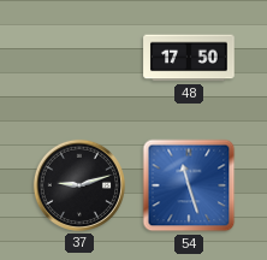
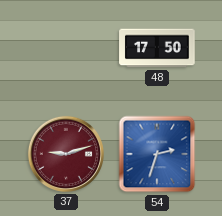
37 dial: black -> burgundy
54: 11:27 -> 2:33
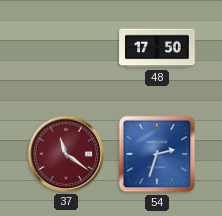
37: 9:12 -> 11:21
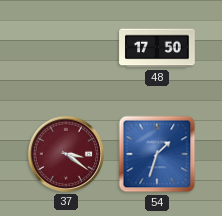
37: 11:21 -> 3:21
54: 2:33 -> 1:33
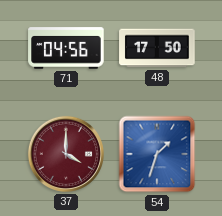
71: none -> 04:56
37: 3:21 -> 4:00
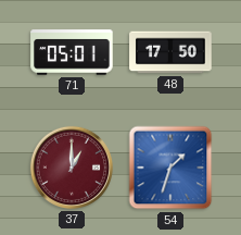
71: 04:56 -> 05:01
37: 4:00 -> 1:00
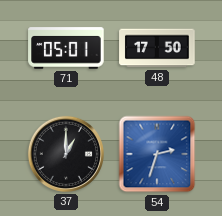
37 dial: burgundy -> black
54: 1:33 -> 2:33
